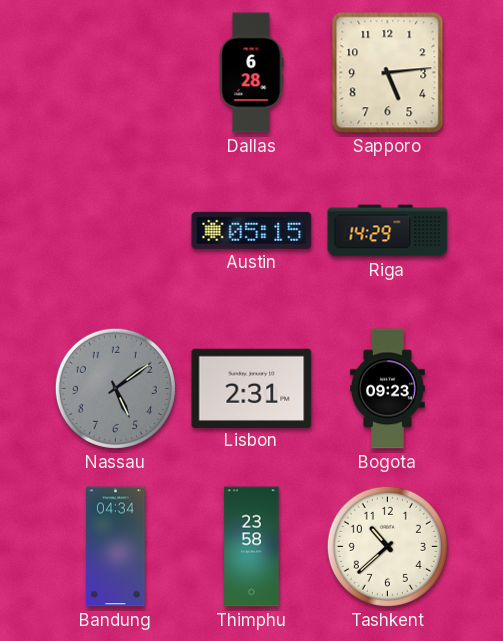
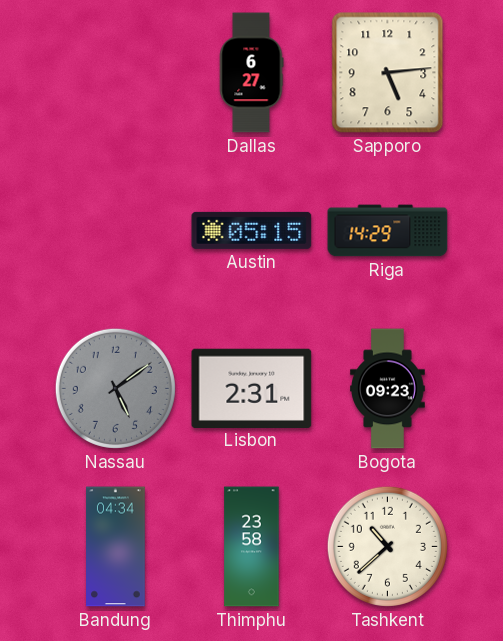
Dallas: 6:28 -> 6:27
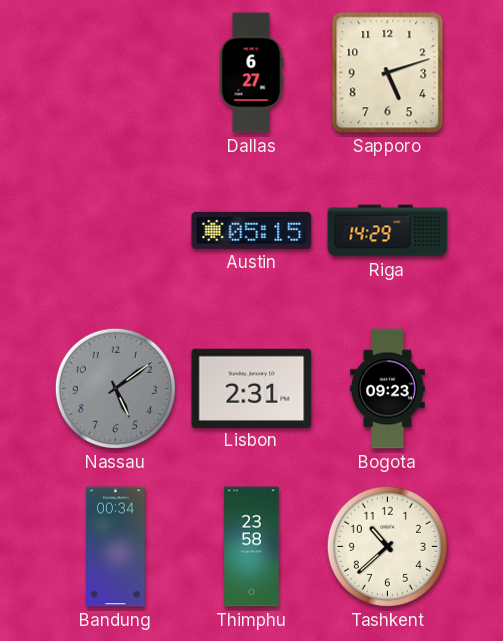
Sapporo: 5:14 -> 5:12
Bandung: 04:34 -> 00:34
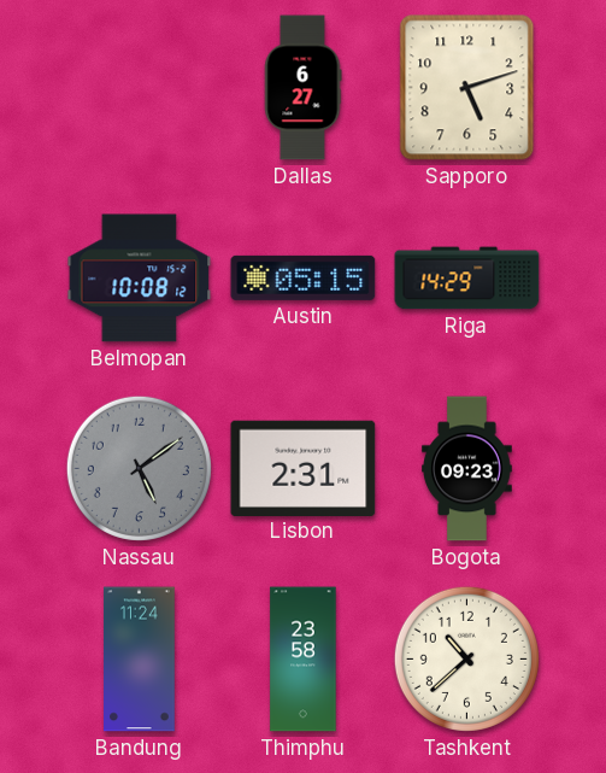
Belmopan: none -> 10:08
Bandung: 00:34 -> 11:24
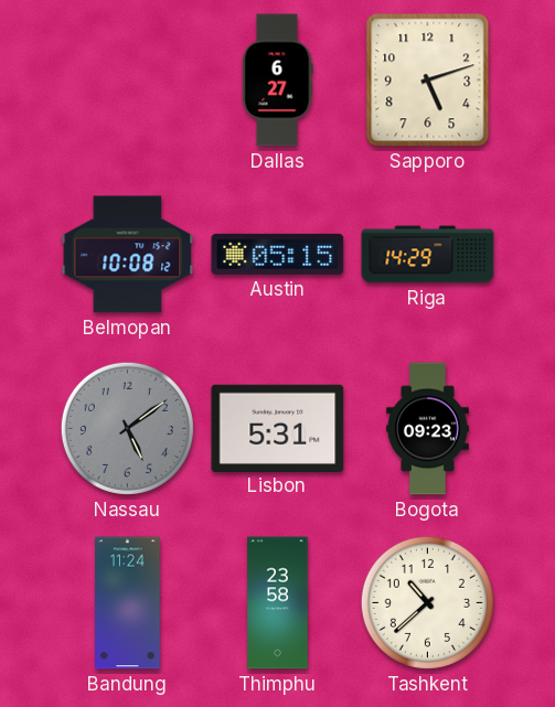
Lisbon: 2:31 -> 5:31
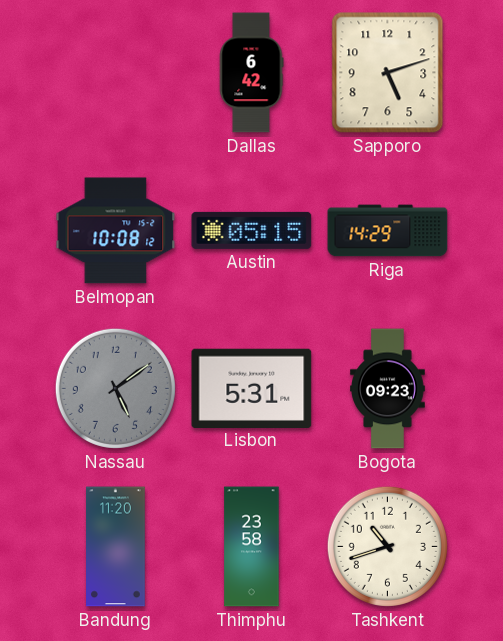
Dallas: 6:27 -> 6:42
Bandung: 11:24 -> 11:20
Tashkent: 10:38 -> 10:42
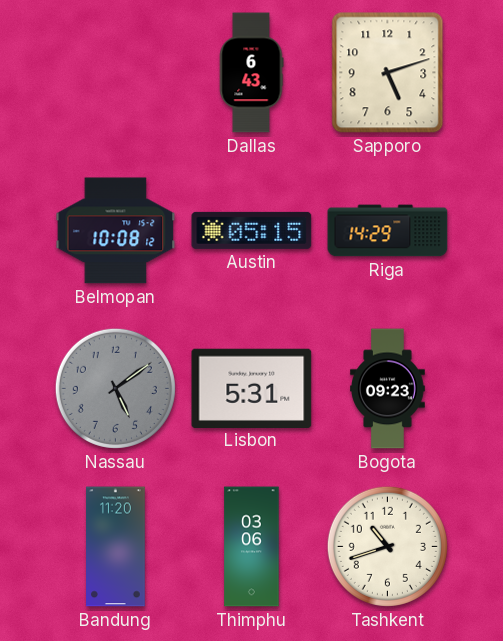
Dallas: 6:42 -> 6:43
Thimphu: 23:58 -> 03:06
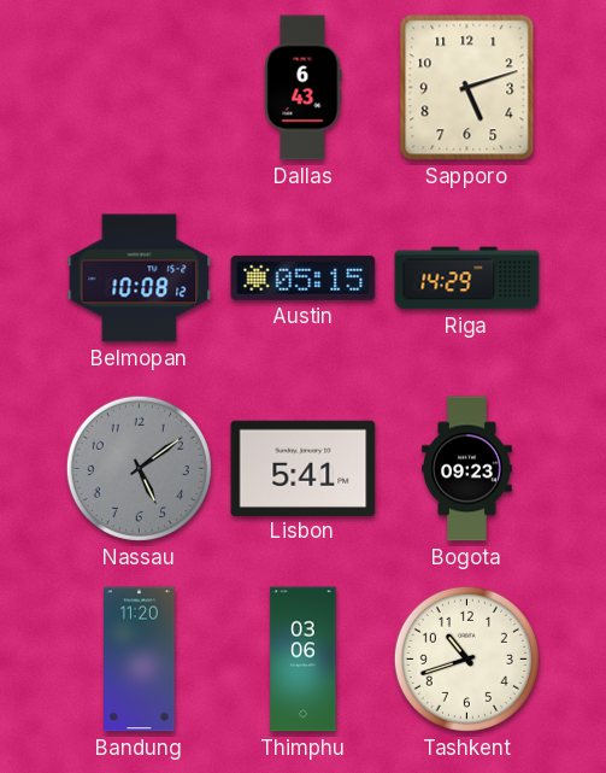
Lisbon: 5:31 -> 5:41
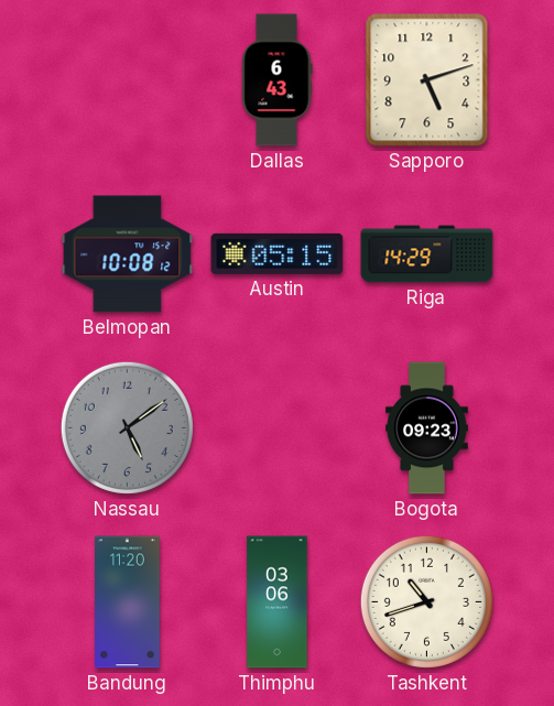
Lisbon: 5:41 -> none
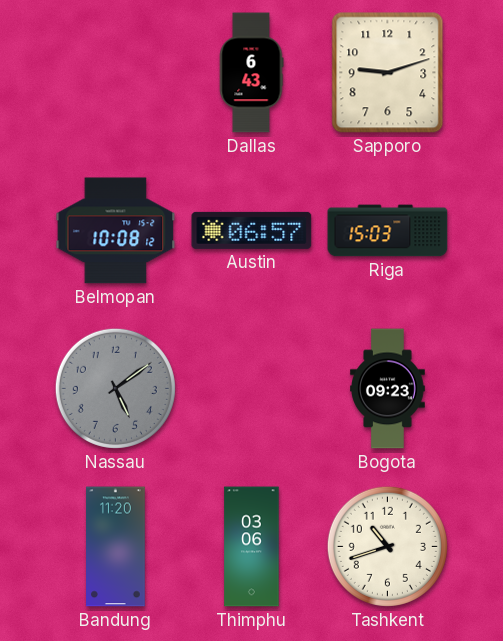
Sapporo: 5:12 -> 9:12
Austin: 05:15 -> 06:57
Riga: 14:29 -> 15:03
